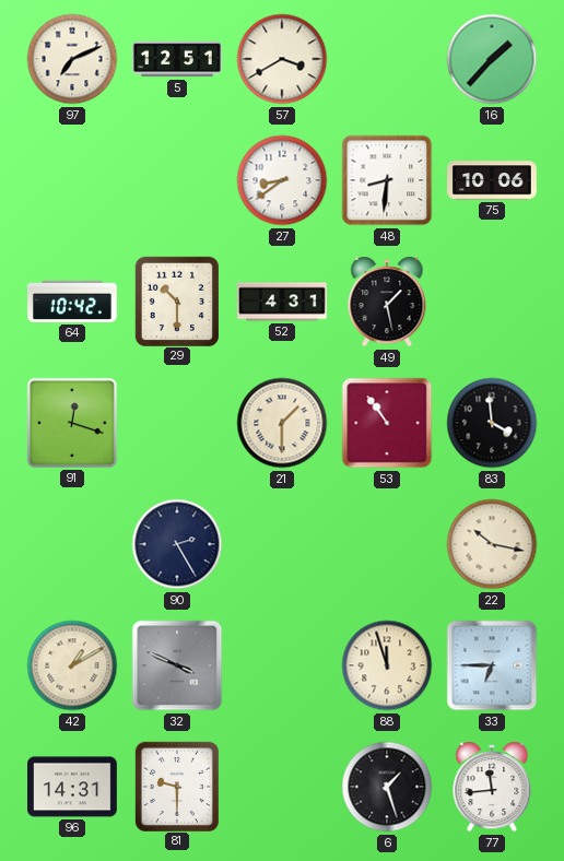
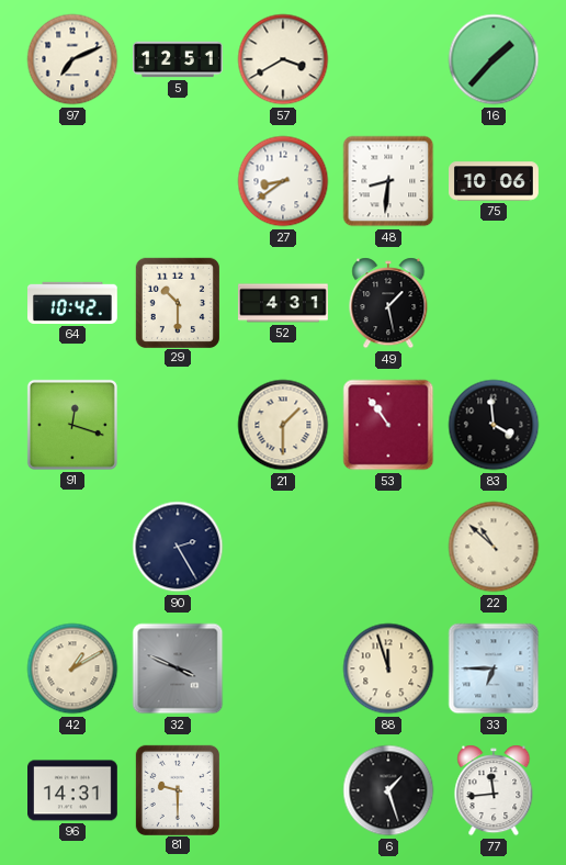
22: 10:17 -> 10:52
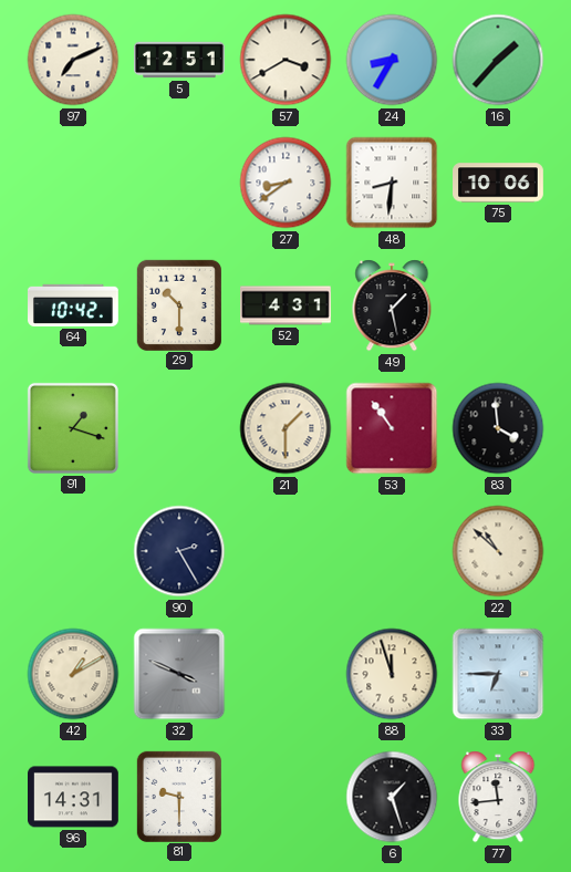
24: none -> 8:35
91: 12:18 -> 1:18
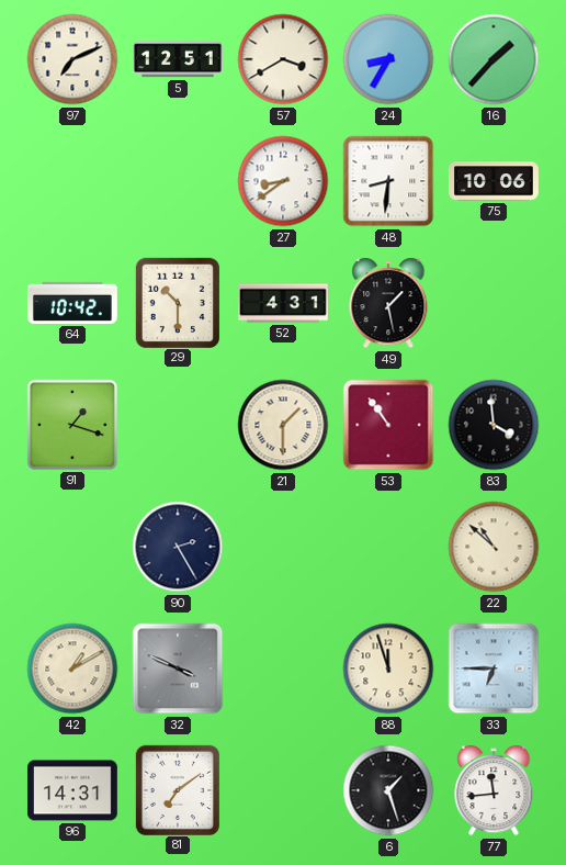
81: 9:30 -> 7:09
